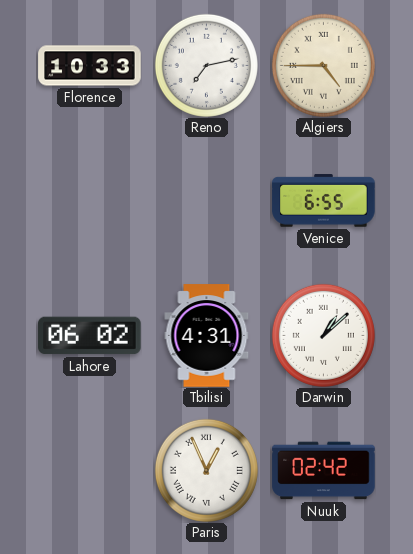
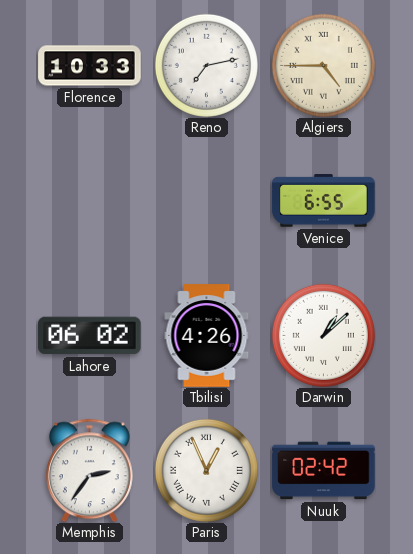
Tbilisi: 4:31 -> 4:26
Memphis: none -> 2:36
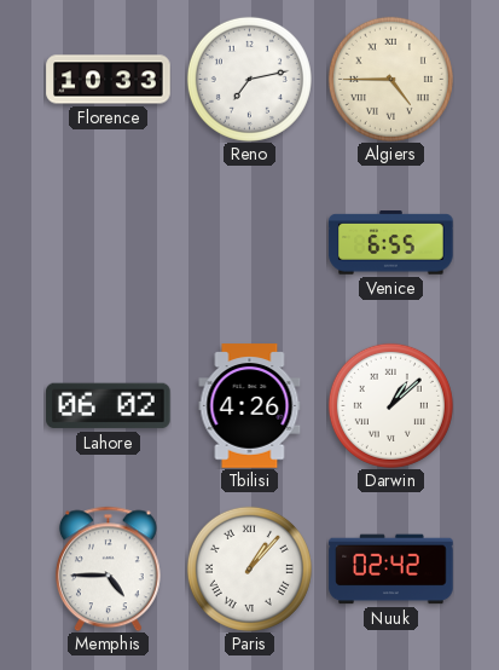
Memphis: 2:36 -> 4:45
Paris: 12:56 -> 1:07
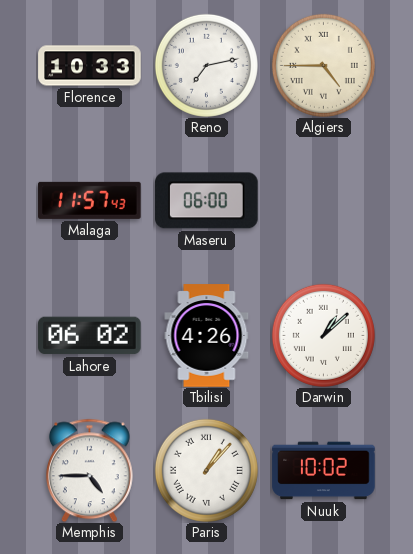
Malaga: none -> 11:57
Maseru: none -> 06:00
Venice: 6:55 -> none
Nuuk: 02:42 -> 10:02
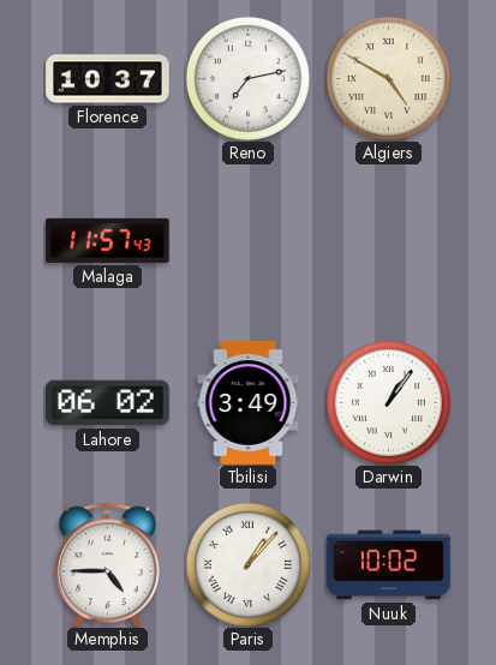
Florence: 10:33 -> 10:37
Algiers: 4:45 -> 4:50
Maseru: 06:00 -> none
Tbilisi: 4:26 -> 3:49
Darwin: 1:08 -> 1:06
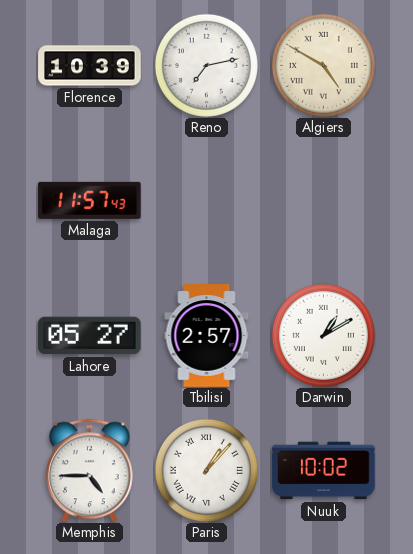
Florence: 10:37 -> 10:39
Lahore: 06:02 -> 05:27
Tbilisi: 3:49 -> 2:57
Darwin: 1:06 -> 1:10
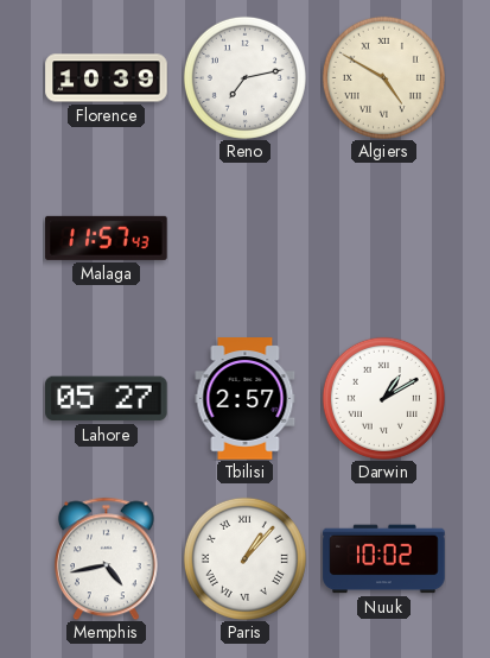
Memphis: 4:45 -> 4:43
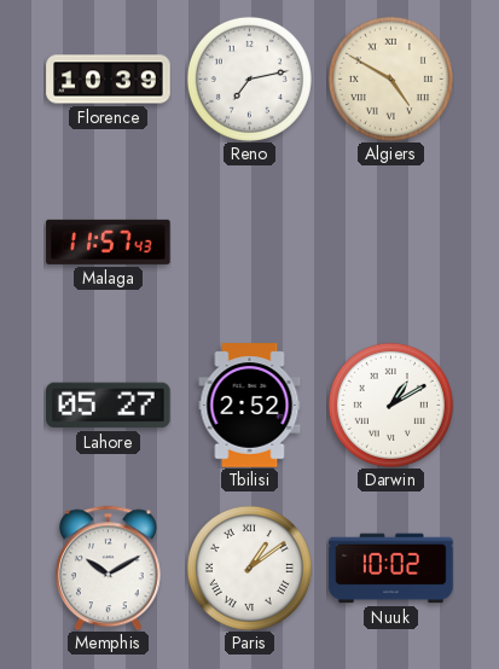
Tbilisi: 2:57 -> 2:52
Memphis: 4:43 -> 10:10
Paris: 1:07 -> 1:09
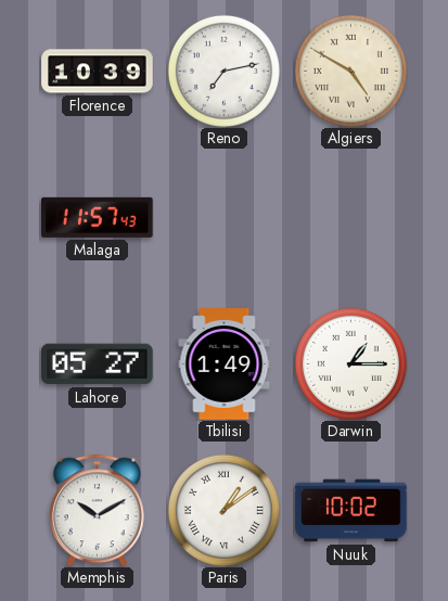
Tbilisi: 2:52 -> 1:49
Darwin: 1:10 -> 1:15
